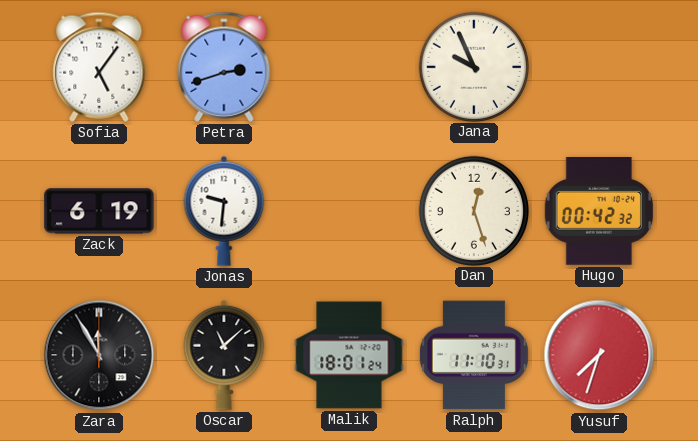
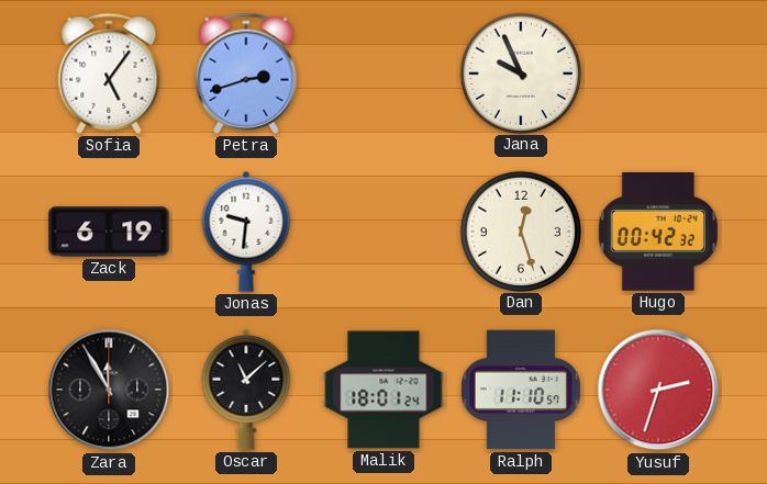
Ralph: 11:10:31 -> 11:10:57
Yusuf: 7:33 -> 2:33
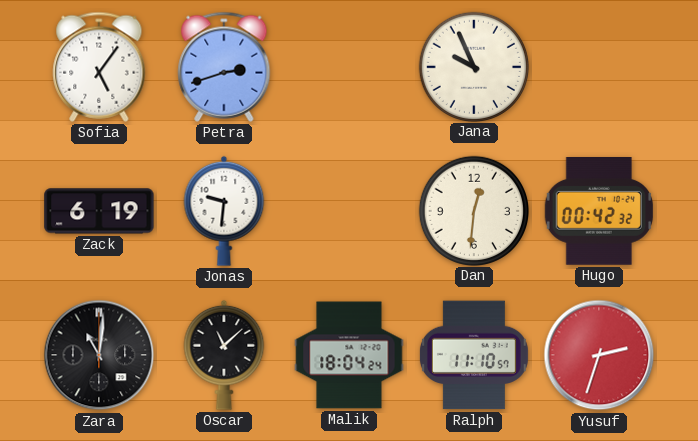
Dan: 12:27 -> 12:31
Zara: 11:55 -> 11:01
Malik: 18:01 -> 18:04
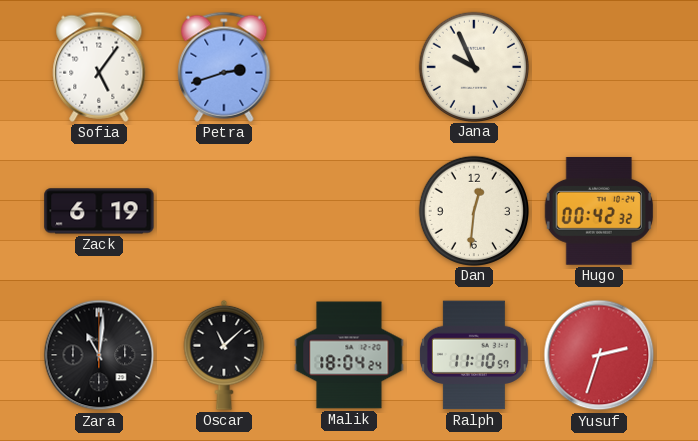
Jonas: 9:31 -> none
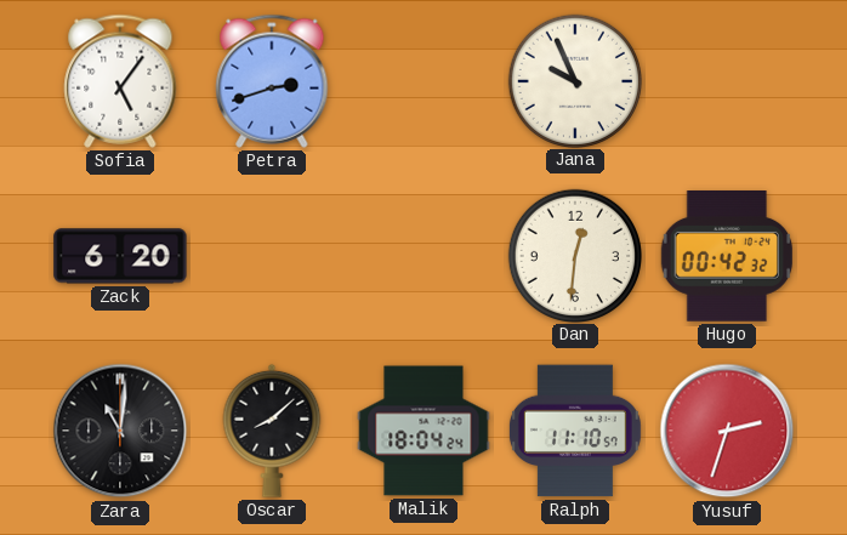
Zack: 6:19 -> 6:20
Oscar: 11:08 -> 8:08
